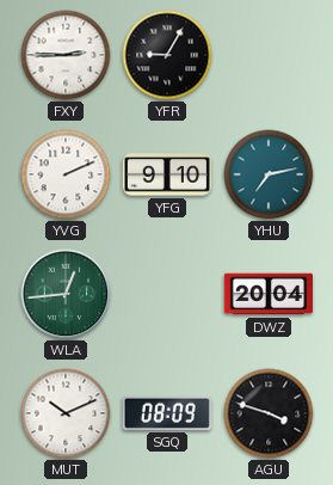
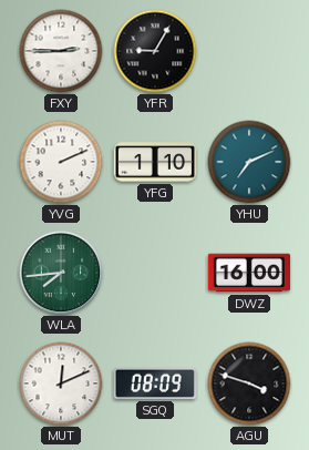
YFG: 9:10 -> 1:10
YHU: 7:13 -> 7:11
WLA: 12:44 -> 7:44
DWZ: 20:04 -> 16:00
MUT: 10:11 -> 12:11
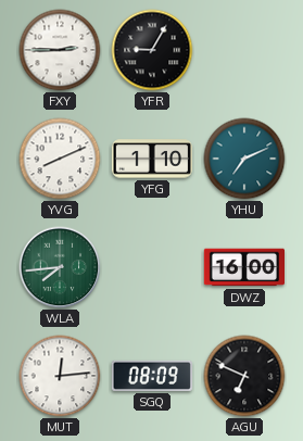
YVG: 2:11 -> 8:11
MUT: 12:11 -> 12:14
AGU: 3:48 -> 6:49
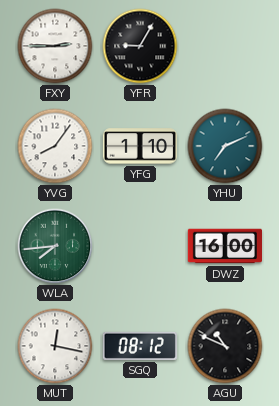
YVG: 8:11 -> 8:06
MUT: 12:14 -> 12:17
SGQ: 08:09 -> 08:12
AGU: 6:49 -> 10:49
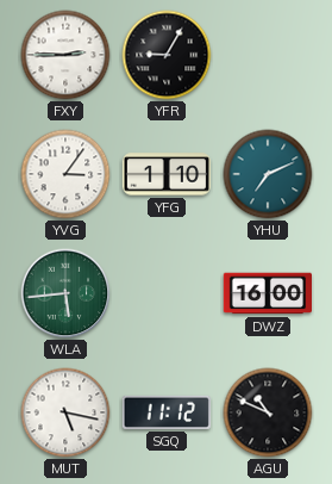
YVG: 8:06 -> 3:06
WLA: 7:44 -> 5:44
MUT: 12:17 -> 5:17
SGQ: 08:12 -> 11:12
